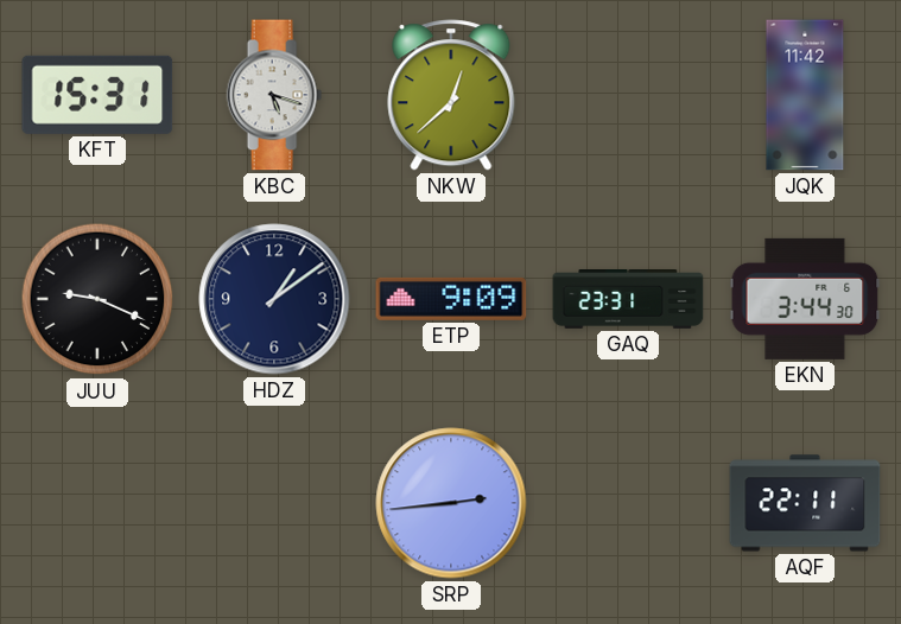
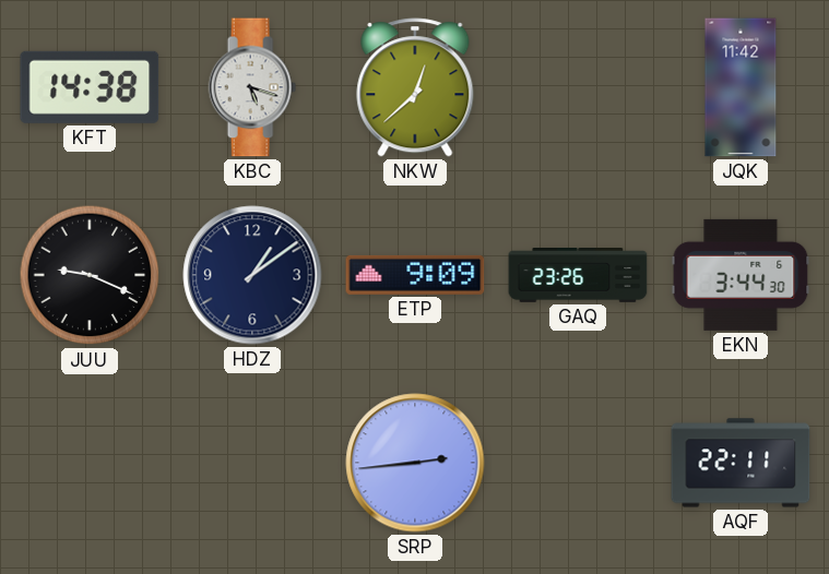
KFT: 15:31 -> 14:38
GAQ: 23:31 -> 23:26
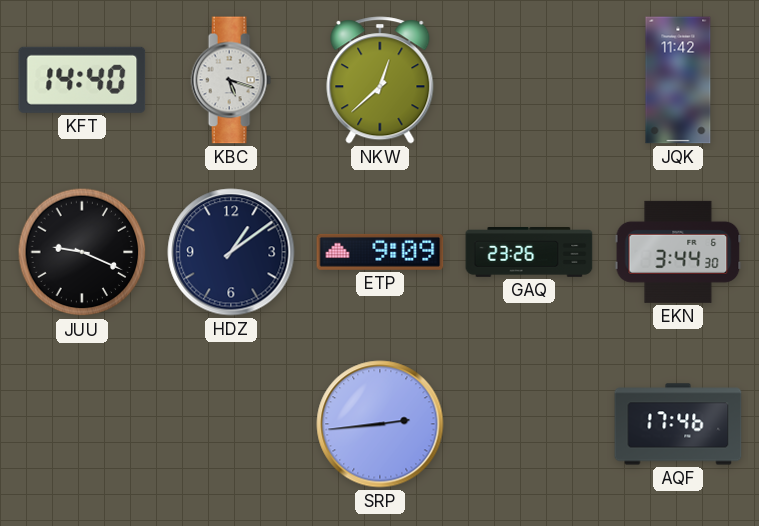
KFT: 14:38 -> 14:40
AQF: 22:11 -> 17:46
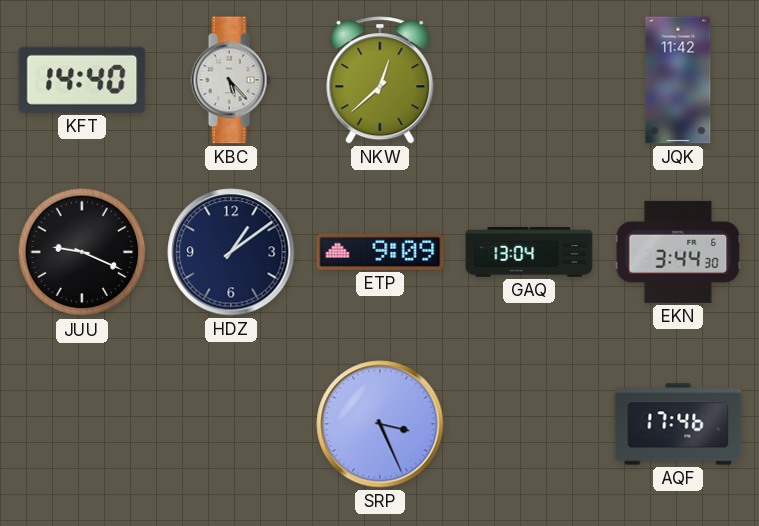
KBC: 5:18 -> 5:23
GAQ: 23:26 -> 13:04
SRP: 2:44 -> 3:26
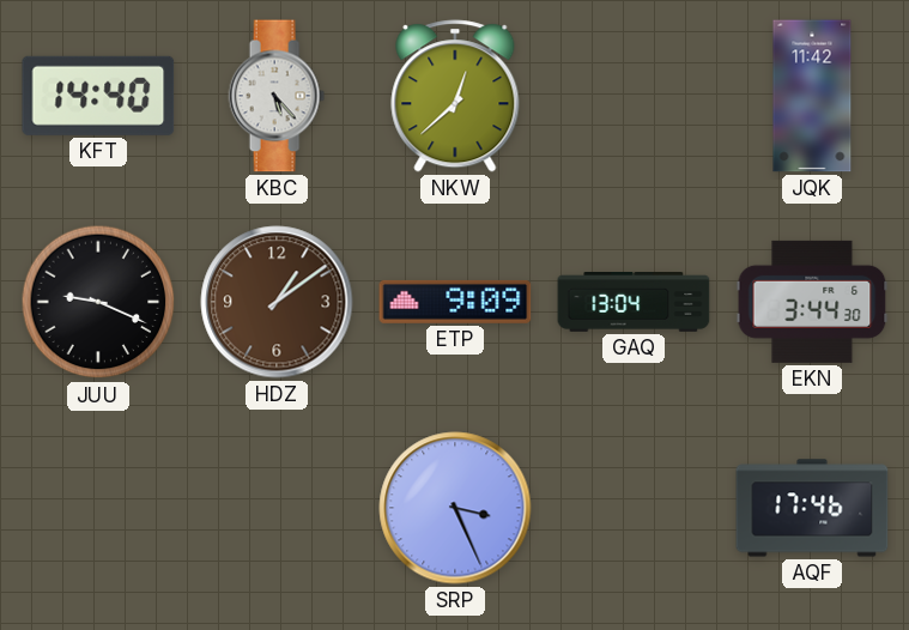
HDZ dial: navy -> brown
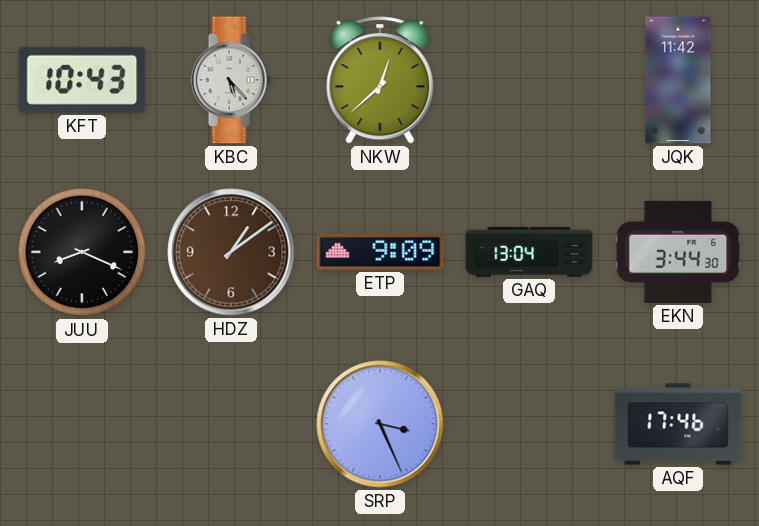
KFT: 14:40 -> 10:43
JUU: 9:19 -> 8:19
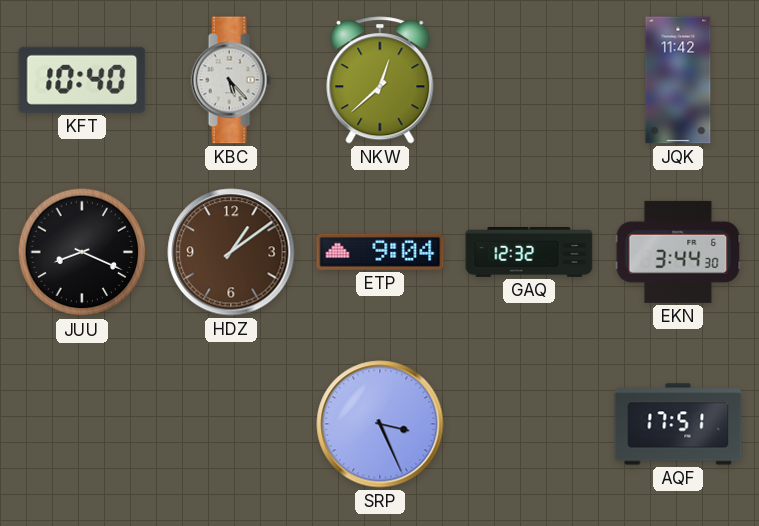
KFT: 10:43 -> 10:40
ETP: 9:09 -> 9:04
GAQ: 13:04 -> 12:32
AQF: 17:46 -> 17:51
